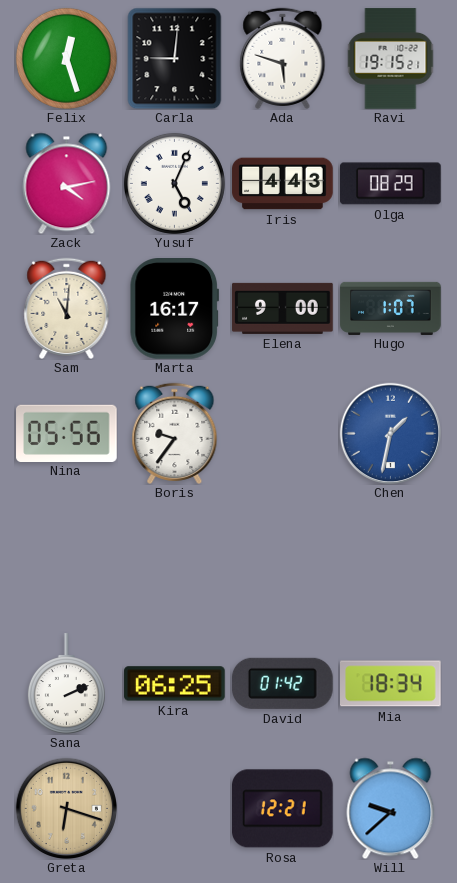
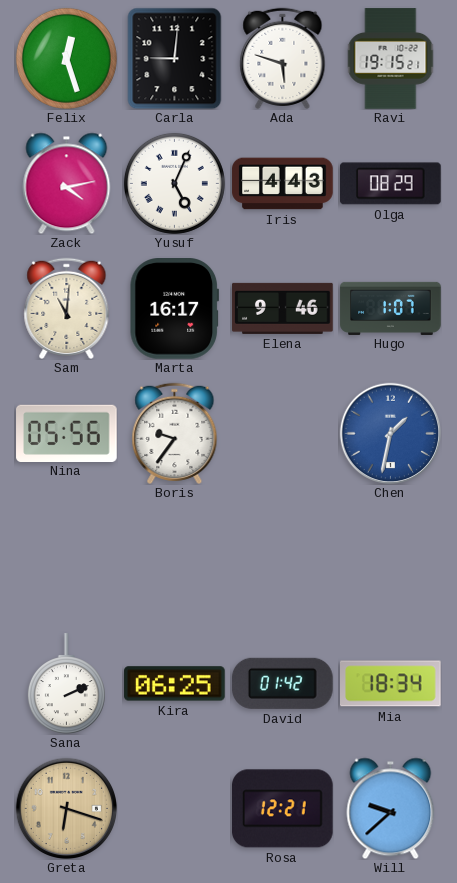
Elena: 9:00 -> 9:46
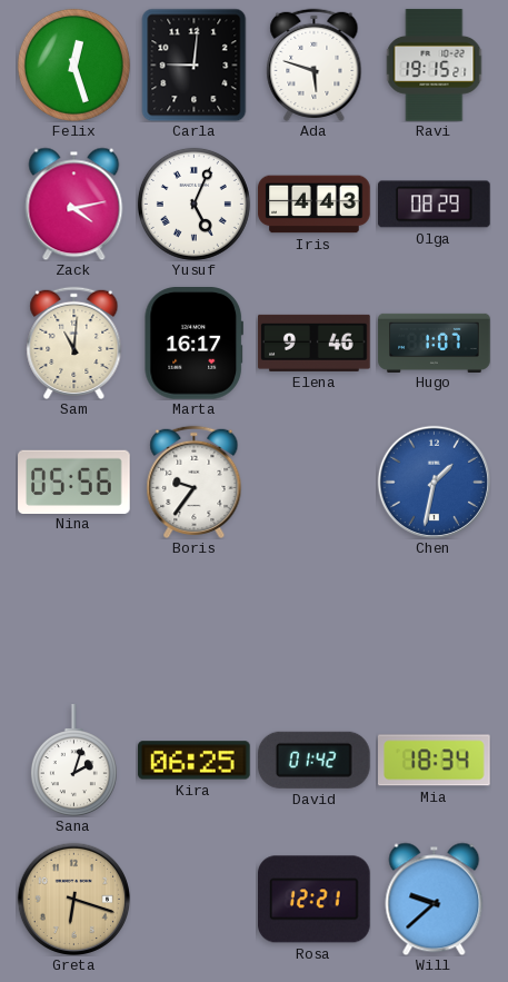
Sana: 2:11 -> 2:03
